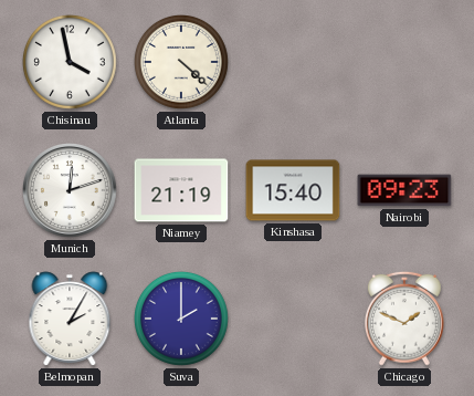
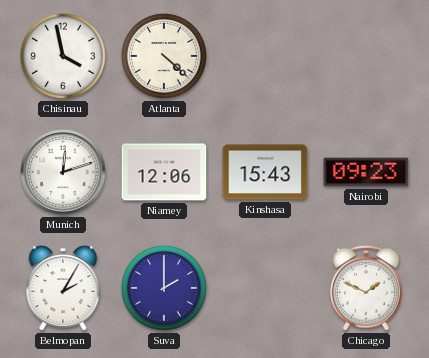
Niamey: 21:19 -> 12:06
Kinshasa: 15:40 -> 15:43
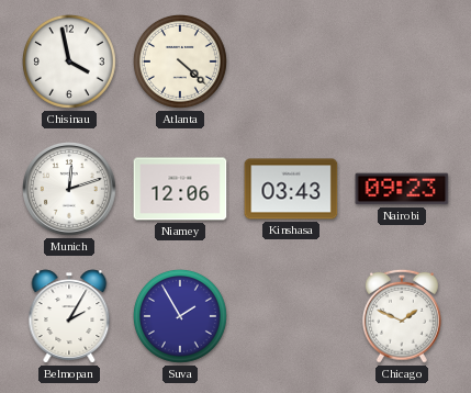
Kinshasa: 15:43 -> 03:43
Suva: 2:00 -> 1:55
